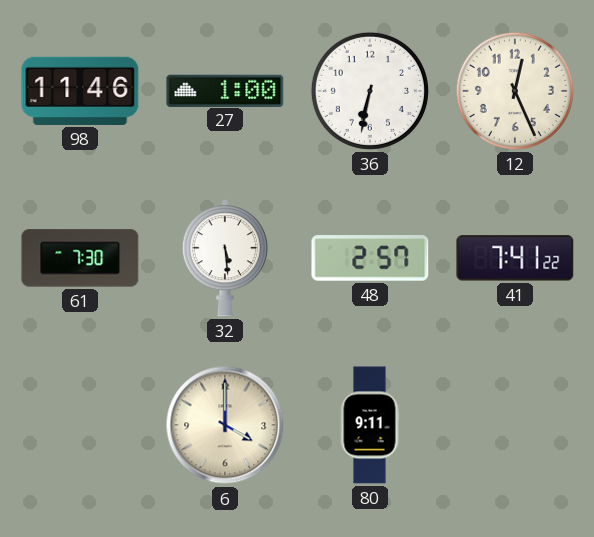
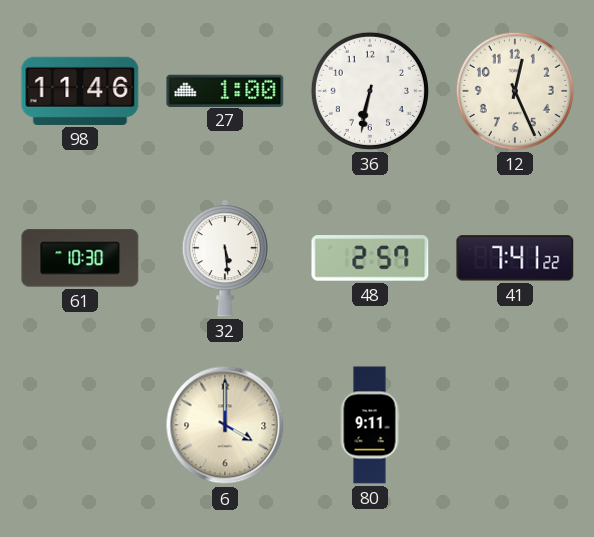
61: 7:30 -> 10:30
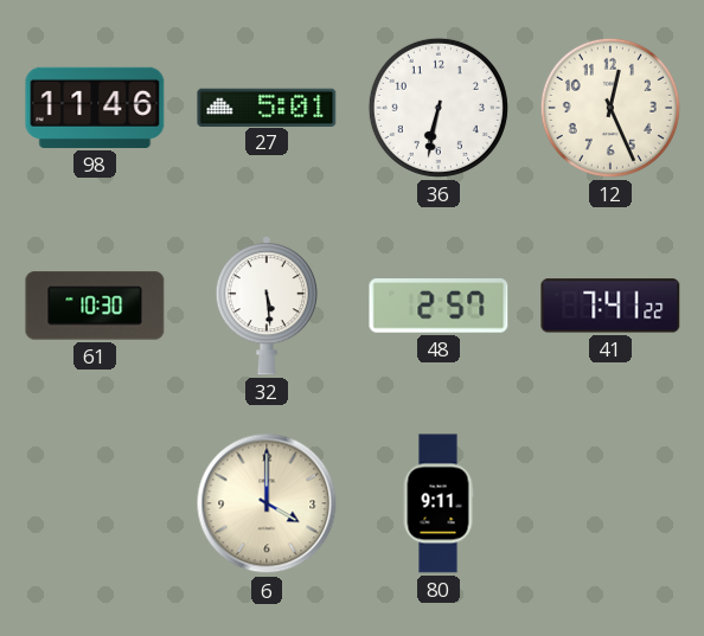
27: 1:00 -> 5:01
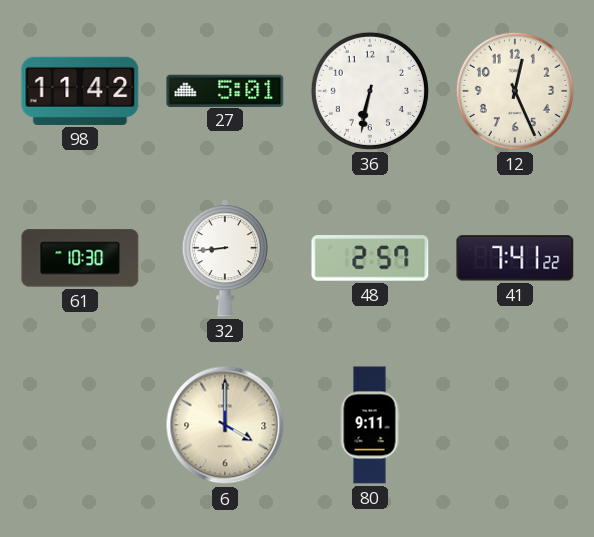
98: 11:46 -> 11:42
32: 5:29 -> 8:44
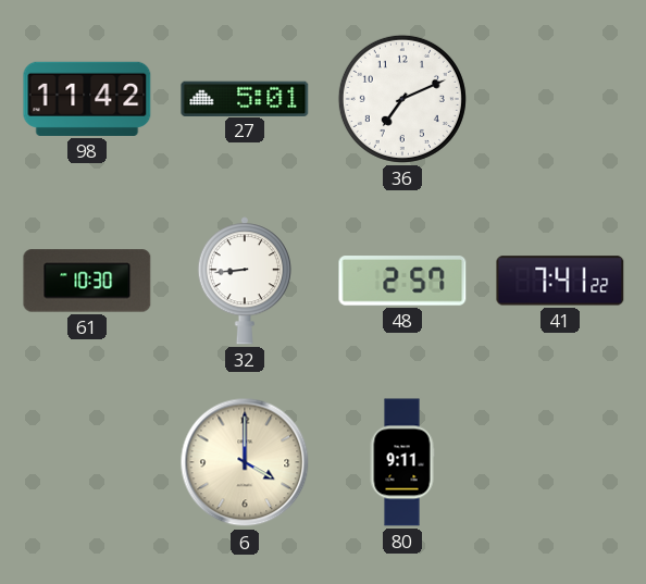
36: 6:32 -> 7:11
12: 12:26 -> none
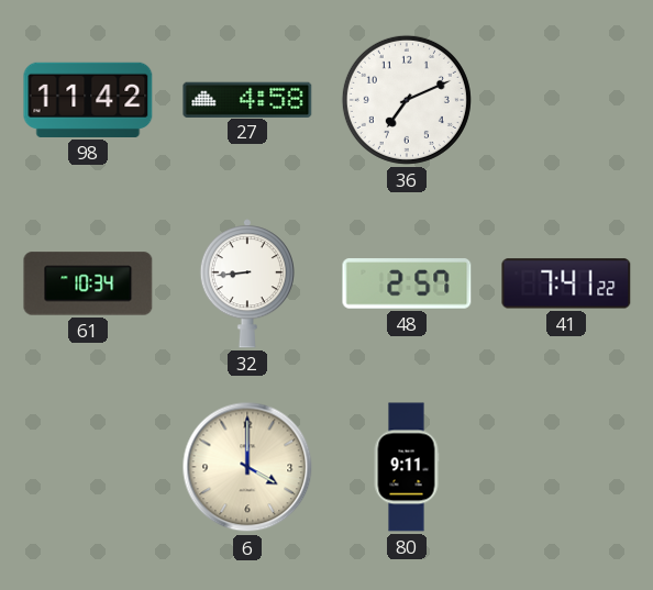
27: 5:01 -> 4:58
61: 10:30 -> 10:34
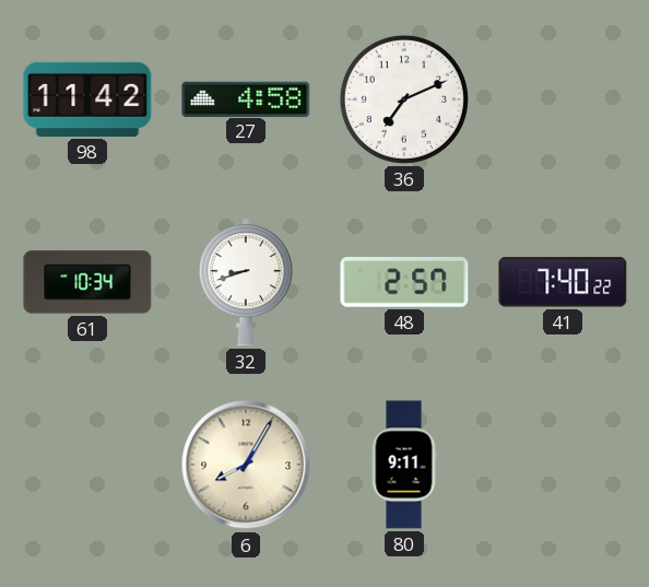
32: 8:44 -> 8:42
41: 7:41 -> 7:40
6: 4:00 -> 8:05
